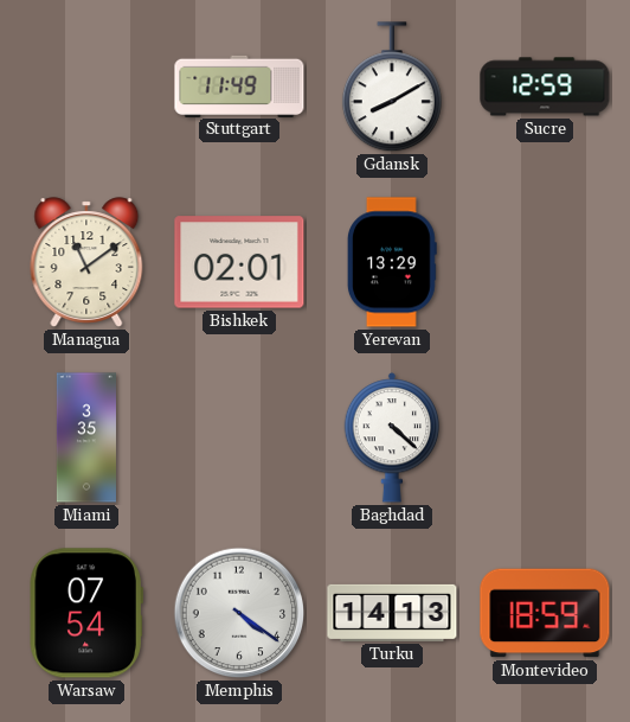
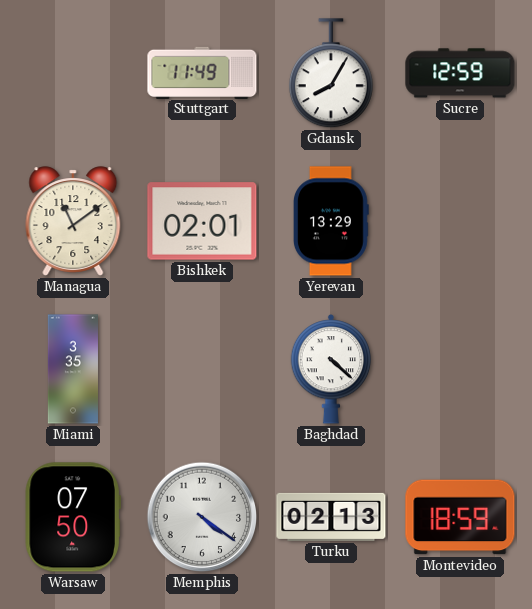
Gdansk: 8:10 -> 8:05
Warsaw: 07:54 -> 07:50
Turku: 14:13 -> 02:13
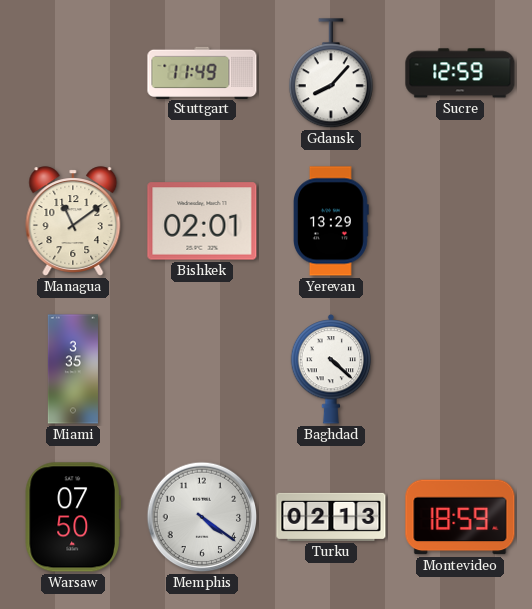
Gdansk: 8:05 -> 8:07
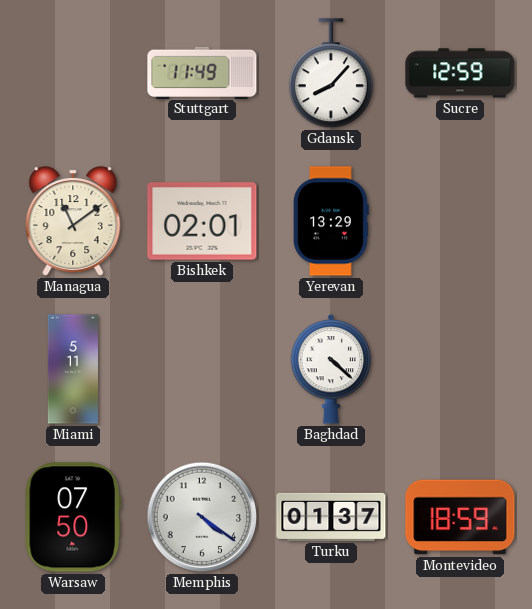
Miami: 3:35 -> 5:11
Turku: 02:13 -> 01:37
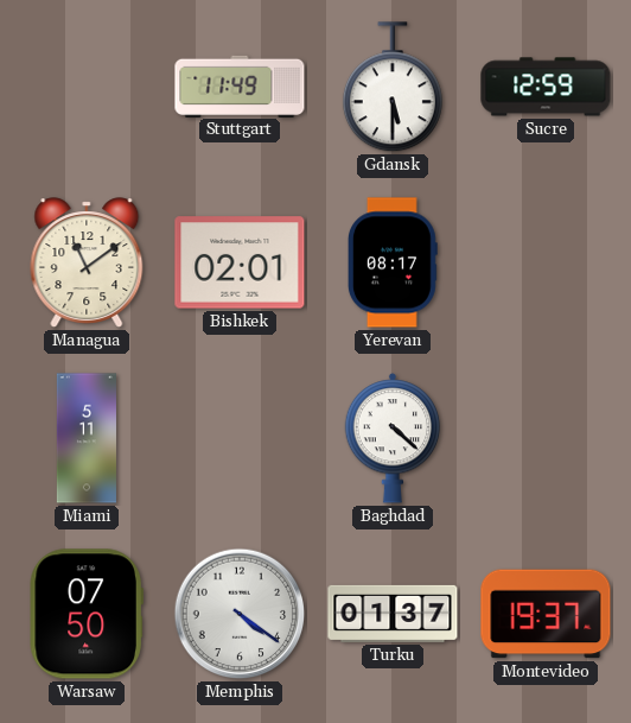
Gdansk: 8:07 -> 5:30
Yerevan: 13:29 -> 08:17
Montevideo: 18:59 -> 19:37
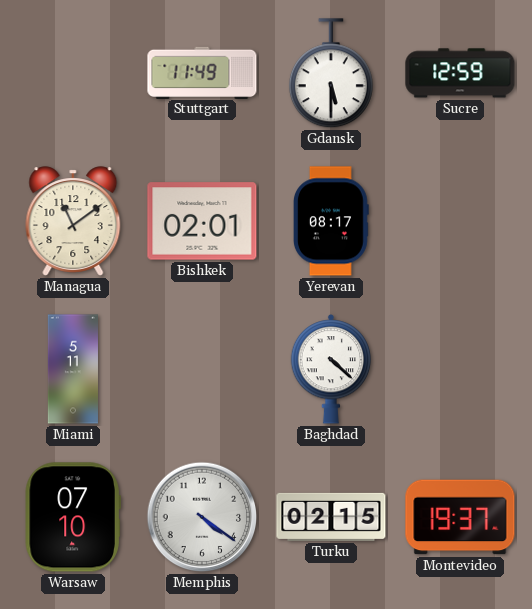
Warsaw: 07:50 -> 07:10
Turku: 01:37 -> 02:15
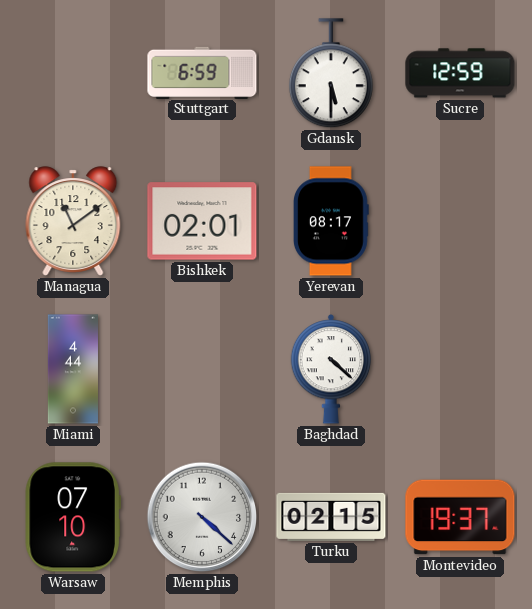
Stuttgart: 11:49 -> 6:59
Miami: 5:11 -> 4:44
Memphis: 4:21 -> 4:22
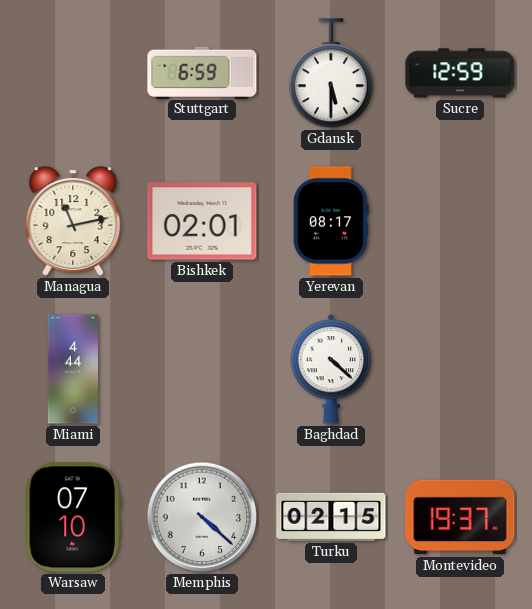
Managua: 11:09 -> 11:13
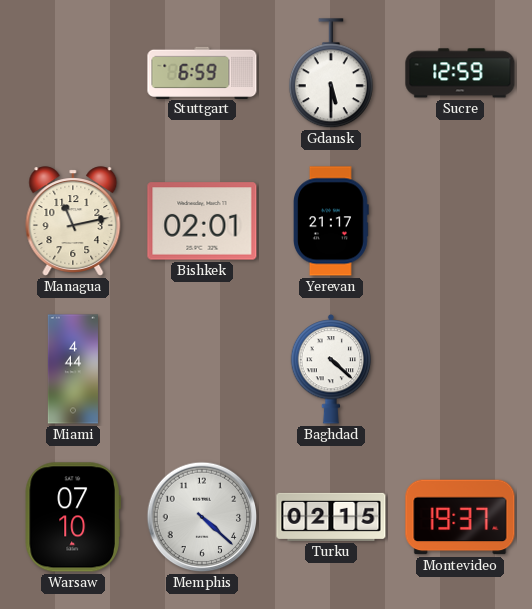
Yerevan: 08:17 -> 21:17
